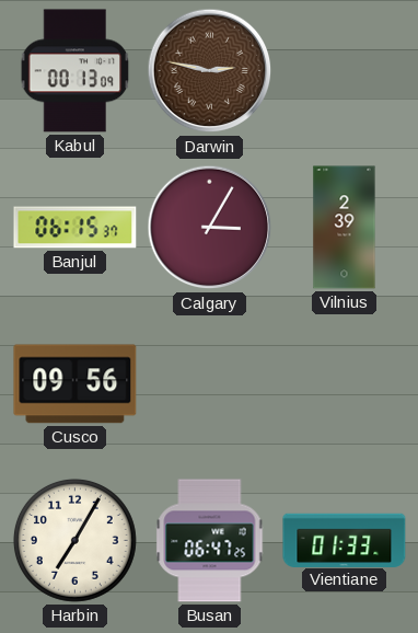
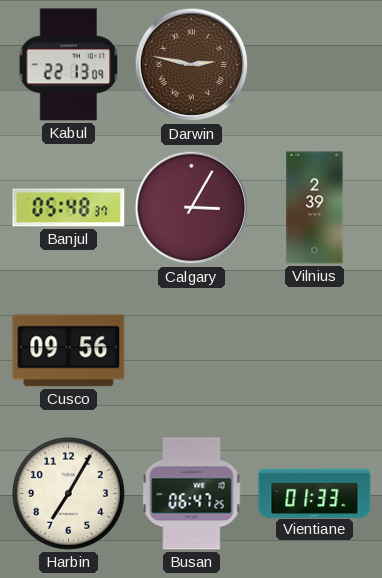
Kabul: 00:13 -> 22:13
Banjul: 06:15 -> 05:48
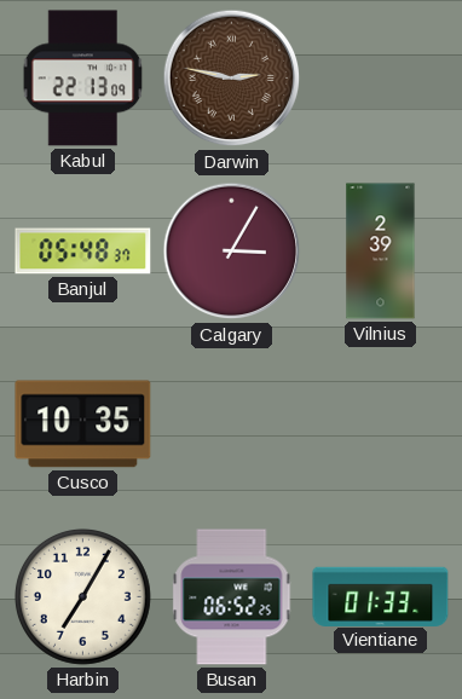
Cusco: 09:56 -> 10:35
Busan: 06:47 -> 06:52
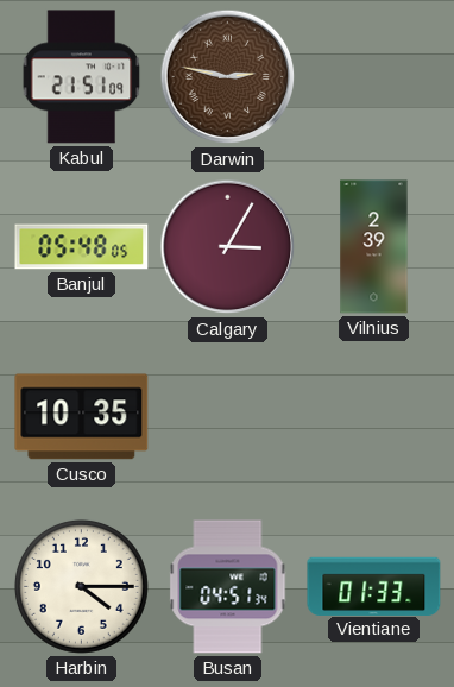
Kabul: 22:13 -> 21:51
Banjul: 05:48:37 -> 05:48:05
Harbin: 7:05 -> 4:15
Busan: 06:52 -> 04:51
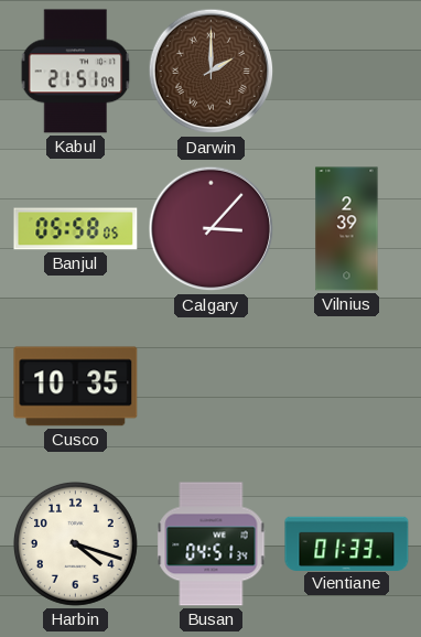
Darwin: 2:47 -> 2:00
Banjul: 05:48 -> 05:58
Calgary: 3:05 -> 3:07
Harbin: 4:15 -> 4:18
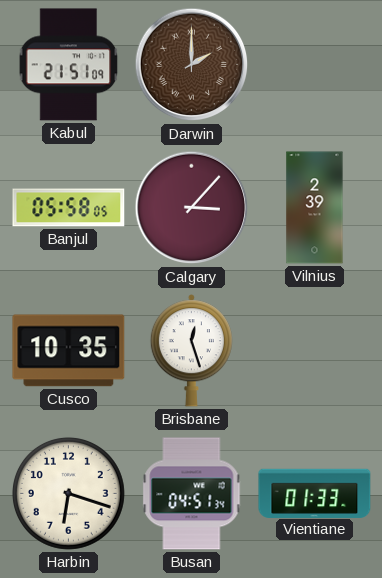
Brisbane: none -> 12:27
Harbin: 4:18 -> 6:18
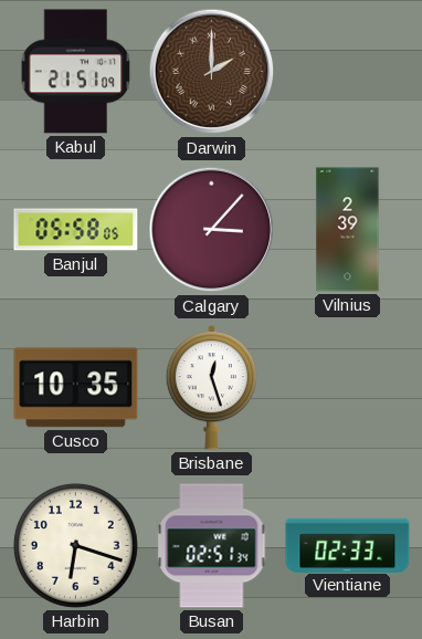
Busan: 04:51 -> 02:51
Vientiane: 01:33 -> 02:33
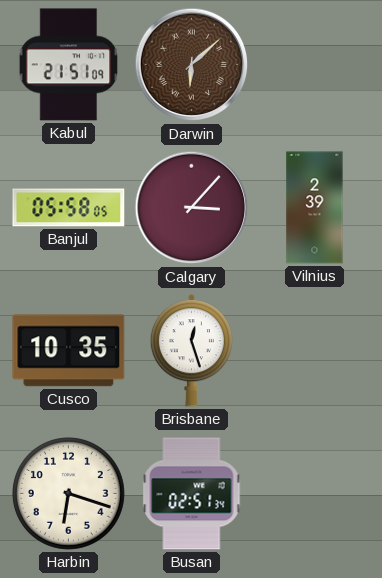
Darwin: 2:00 -> 6:08
Vientiane: 02:33 -> none
